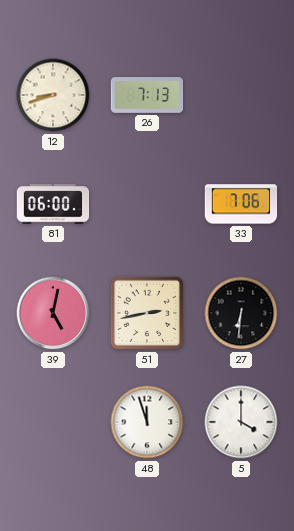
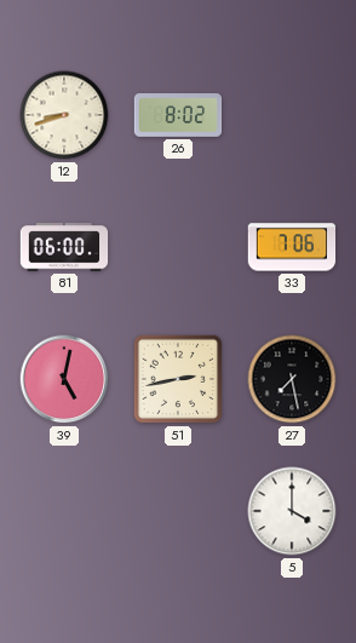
26: 7:13 -> 8:02
27: 6:31 -> 7:28
48: 11:57 -> none
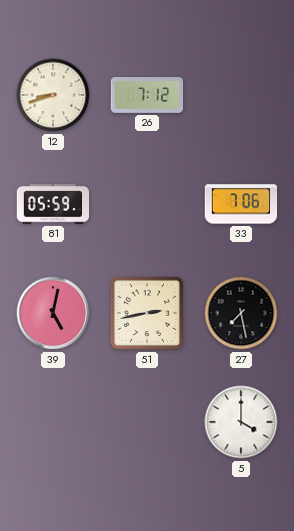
26: 8:02 -> 7:12
81: 06:00 -> 05:59
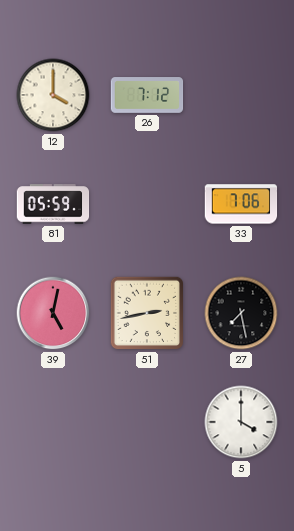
12: 8:42 -> 4:00
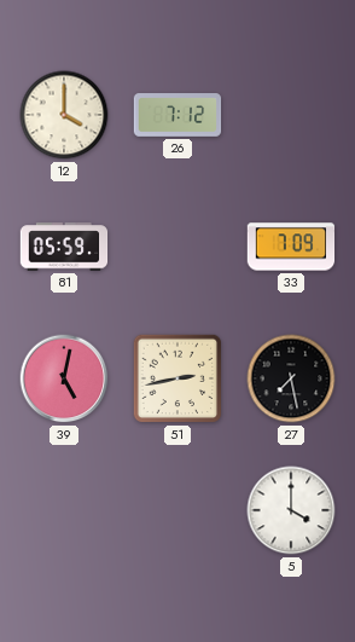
33: 7:06 -> 7:09
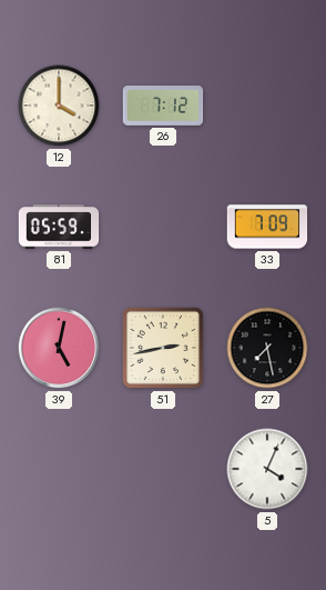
5: 4:00 -> 4:04
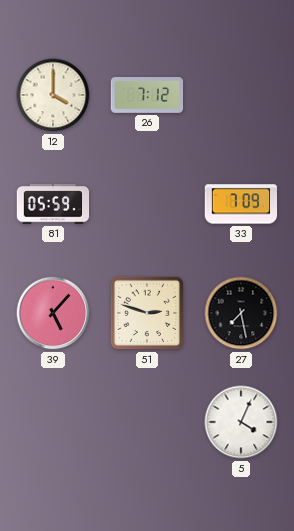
39: 5:02 -> 5:07
51: 2:43 -> 2:48
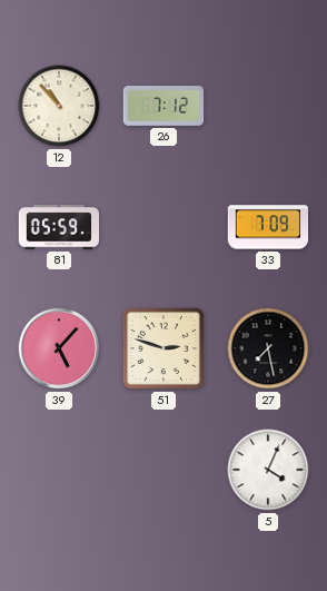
12: 4:00 -> 10:53
